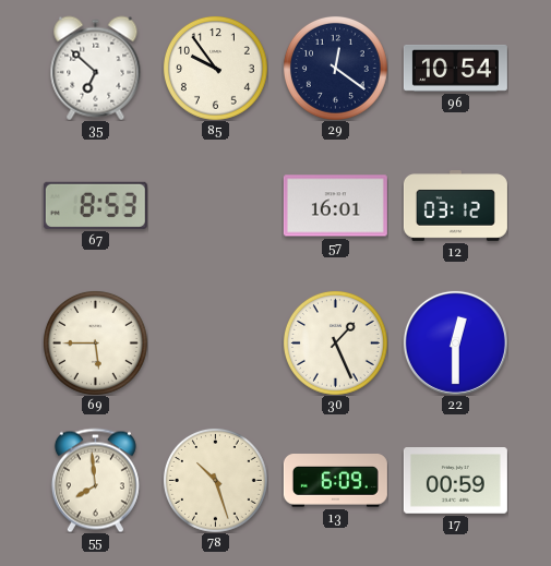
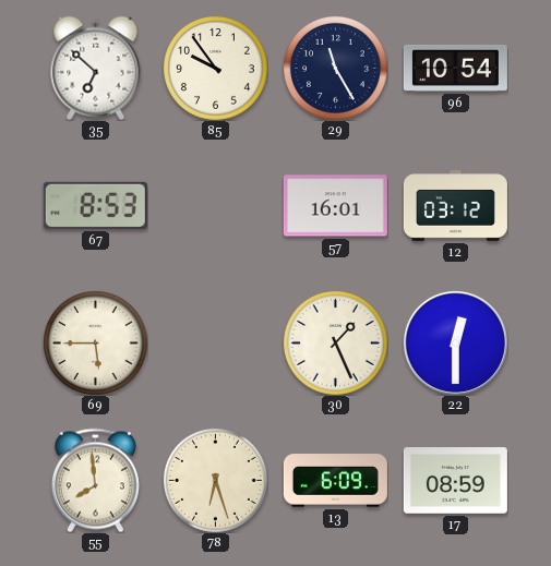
29: 12:21 -> 11:25
78: 10:27 -> 6:27
17: 00:59 -> 08:59
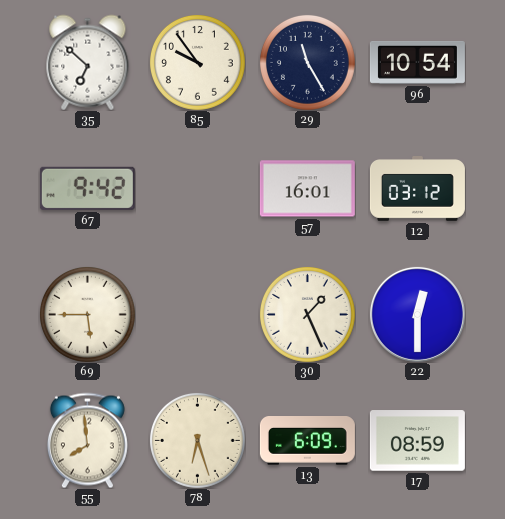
67: 8:53 -> 9:42
